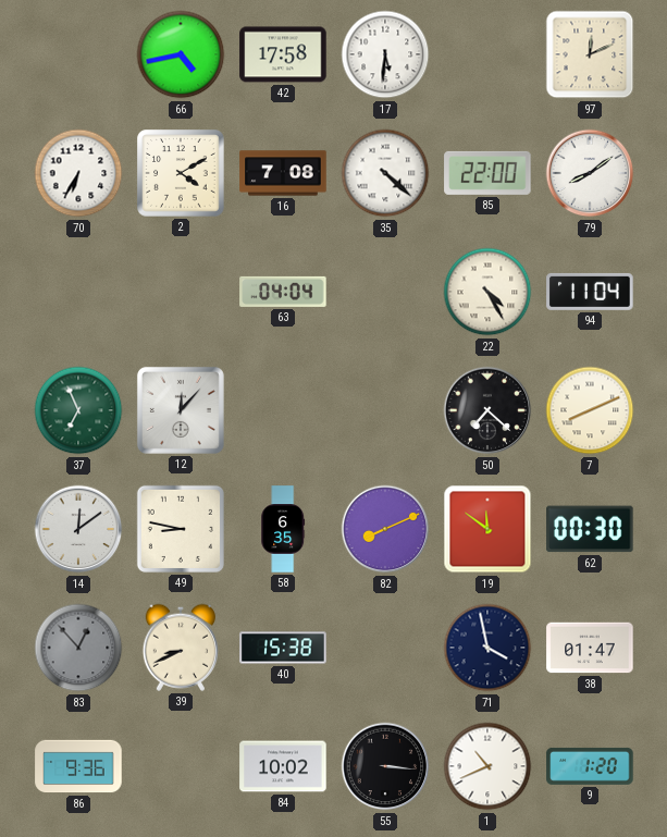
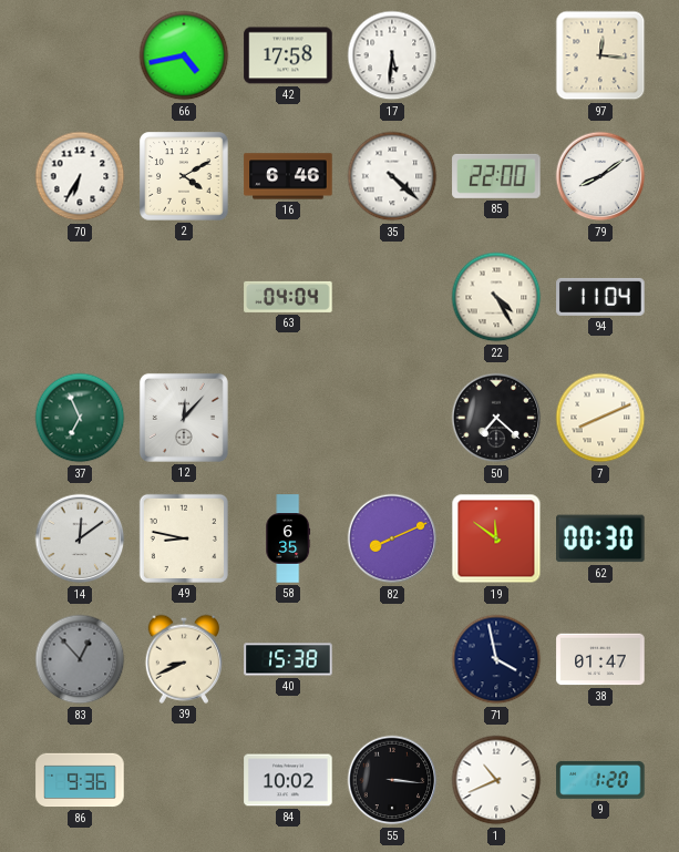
97: 12:11 -> 12:16
16: 7:08 -> 6:46
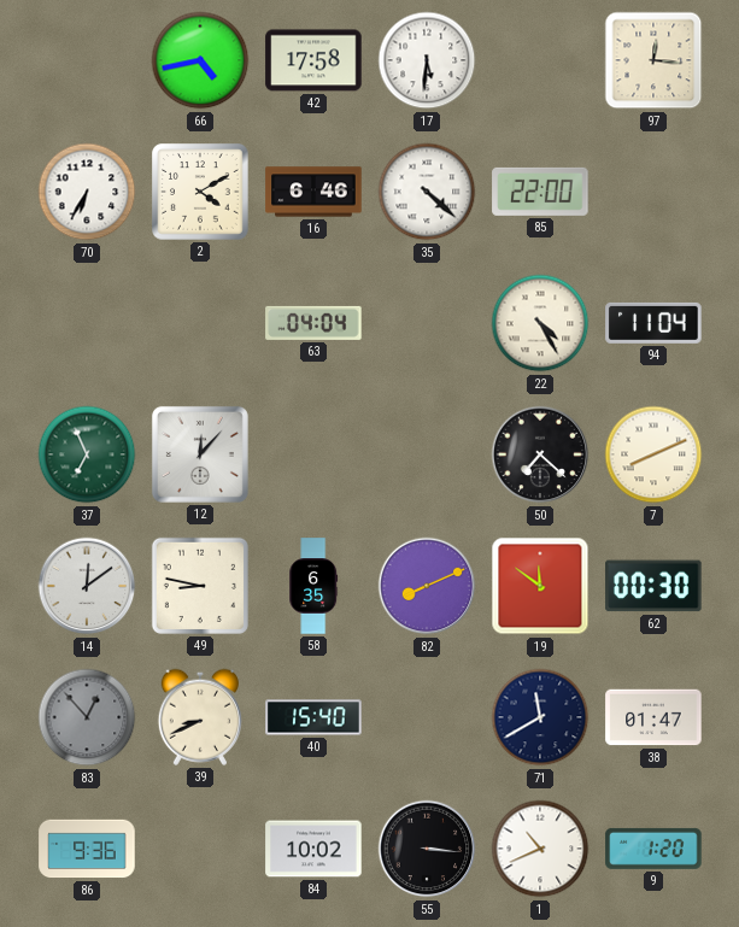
79: 8:09 -> none
40: 15:38 -> 15:40
71: 3:58 -> 11:40
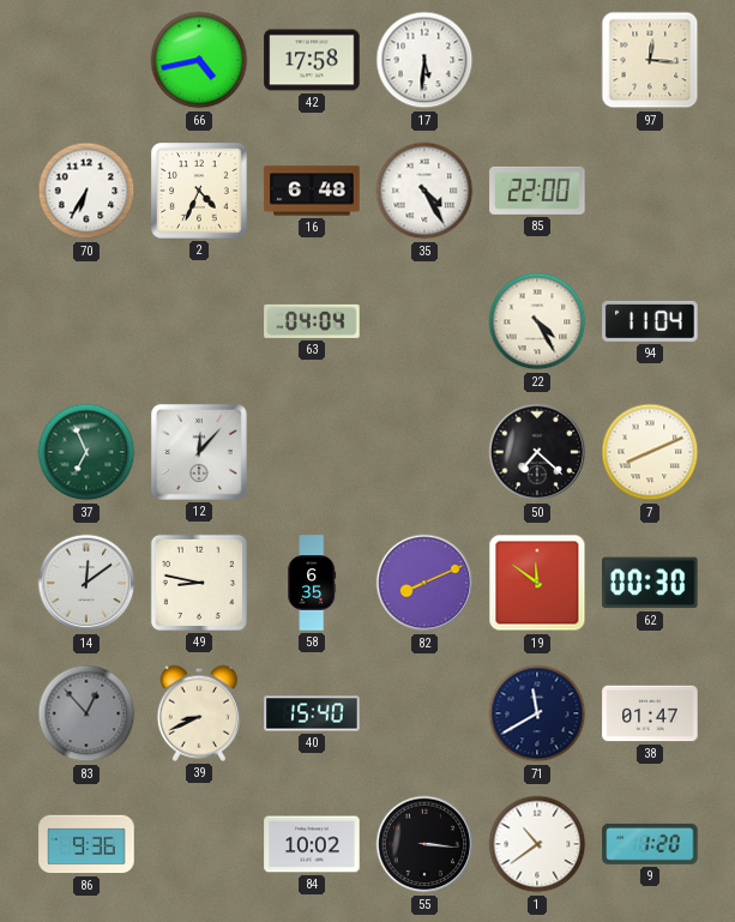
2: 4:10 -> 4:34
16: 6:46 -> 6:48
35: 4:22 -> 4:25
1: 10:41 -> 10:39
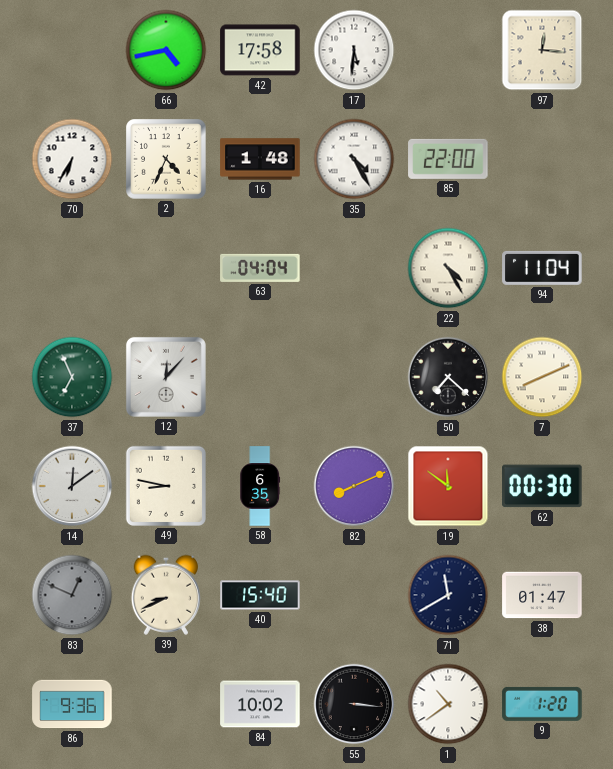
16: 6:48 -> 1:48
83: 12:53 -> 12:49
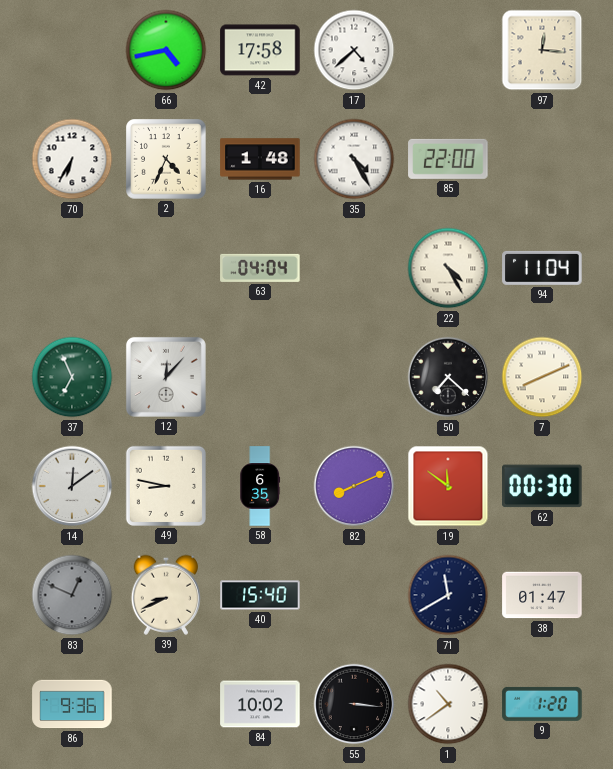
17: 5:31 -> 4:38
